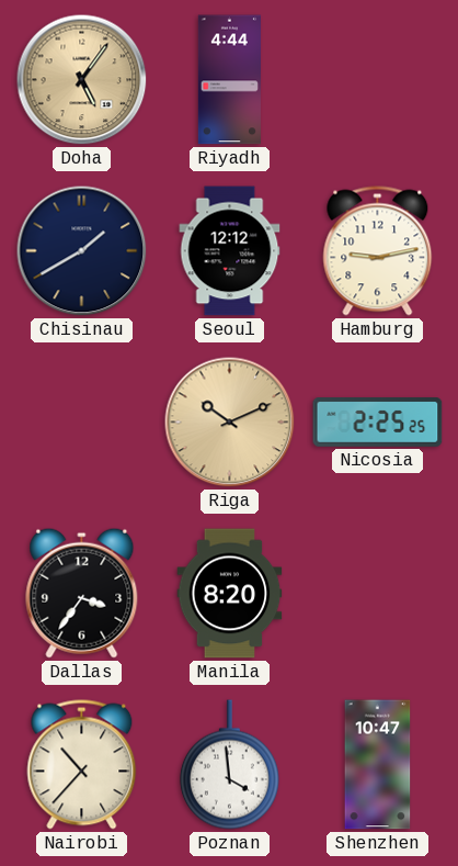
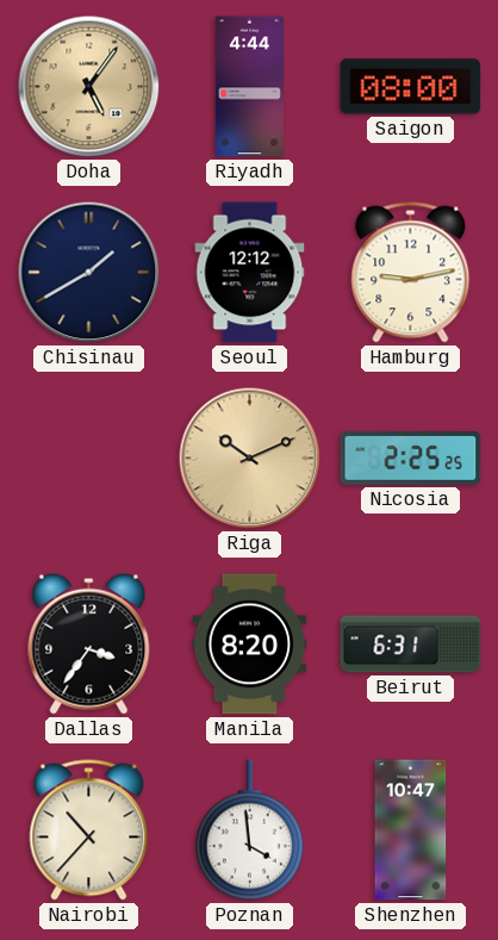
Saigon: none -> 08:00
Beirut: none -> 6:31
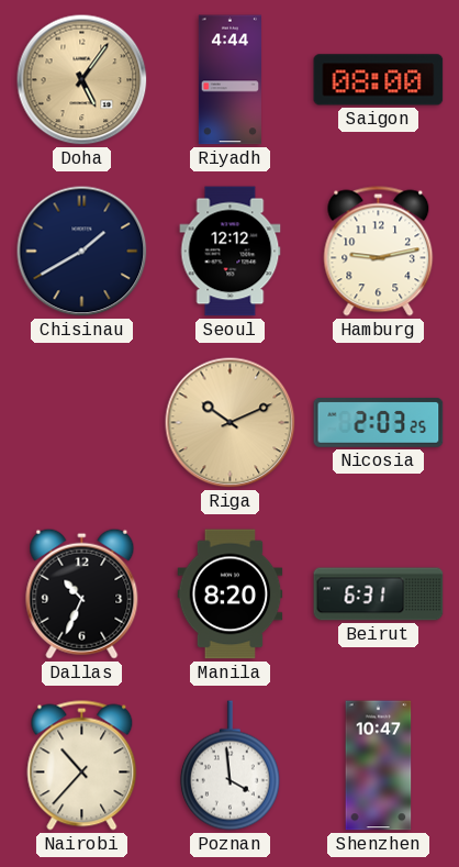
Nicosia: 2:25 -> 2:03
Dallas: 3:36 -> 10:34
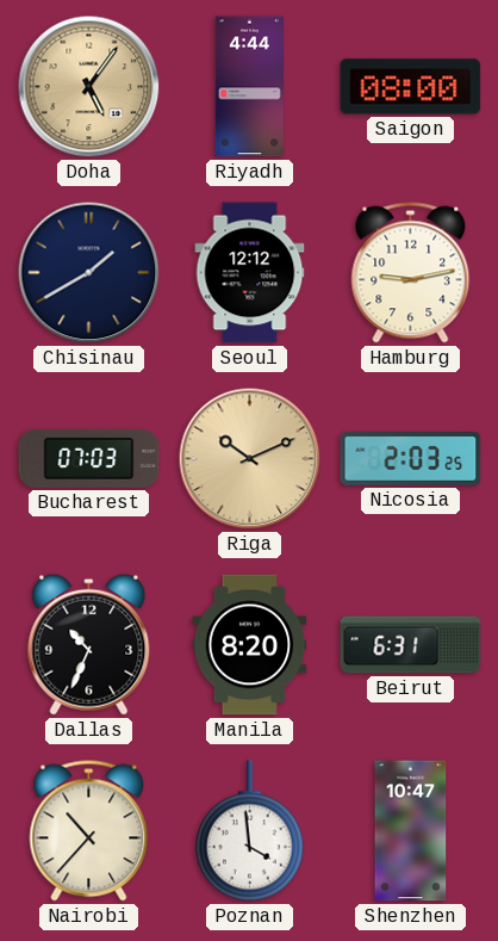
Bucharest: none -> 07:03
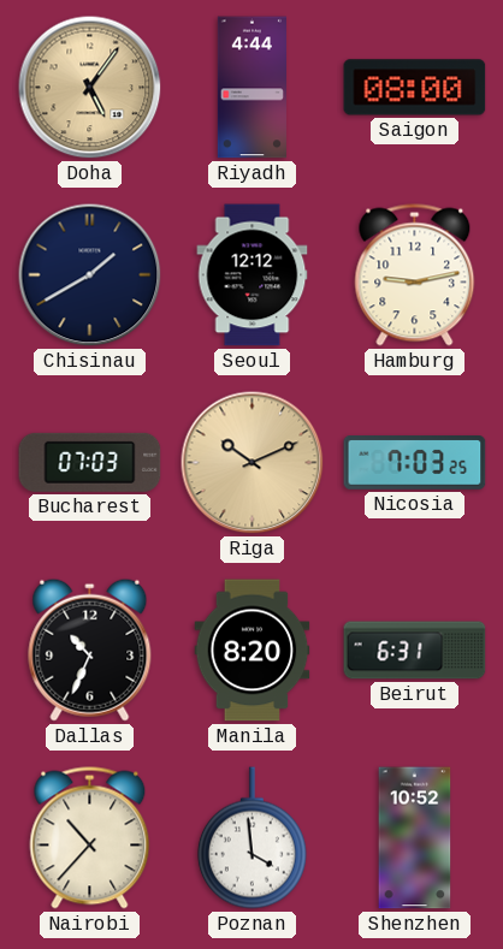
Nicosia: 2:03 -> 7:03
Shenzhen: 10:47 -> 10:52
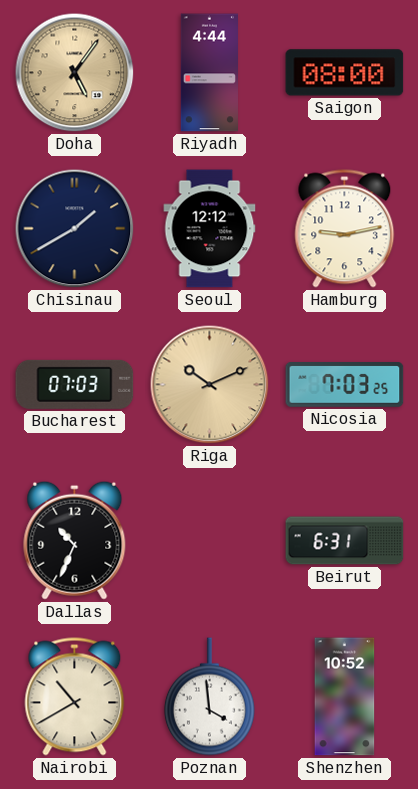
Manila: 8:20 -> none
Nairobi: 10:37 -> 10:40
